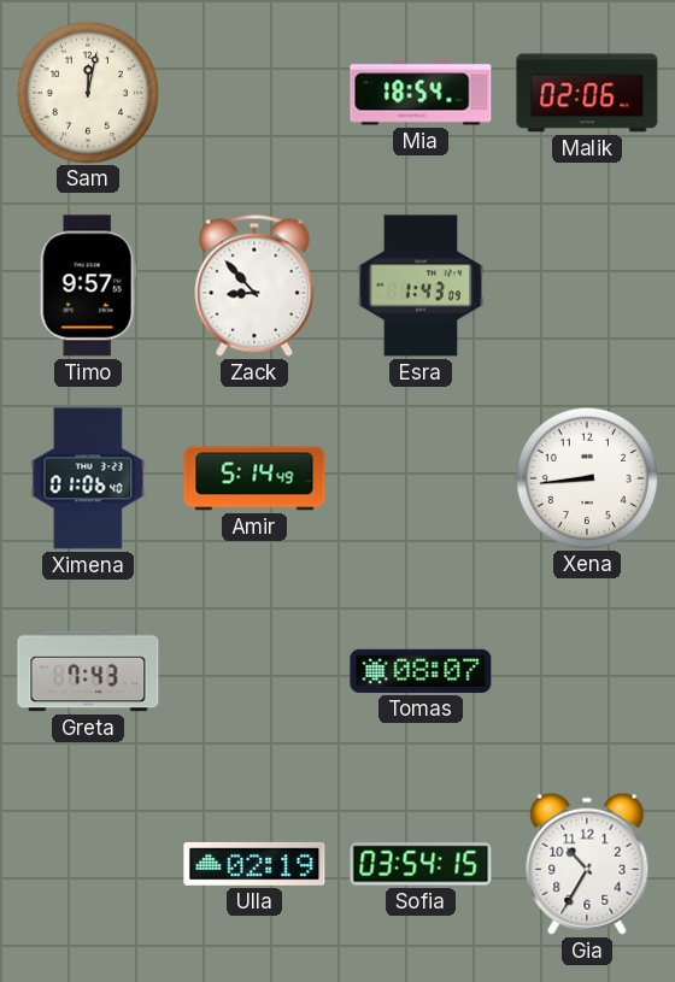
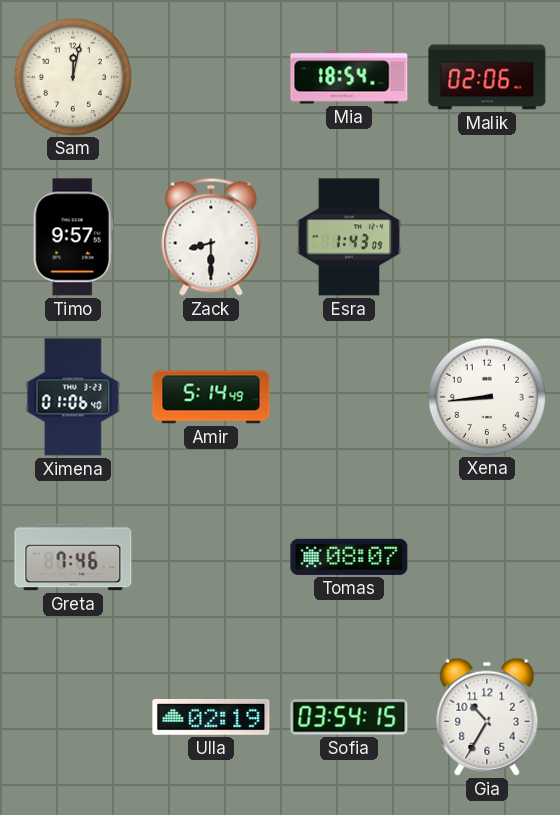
Zack: 8:53 -> 8:30
Greta: 7:43 -> 7:46
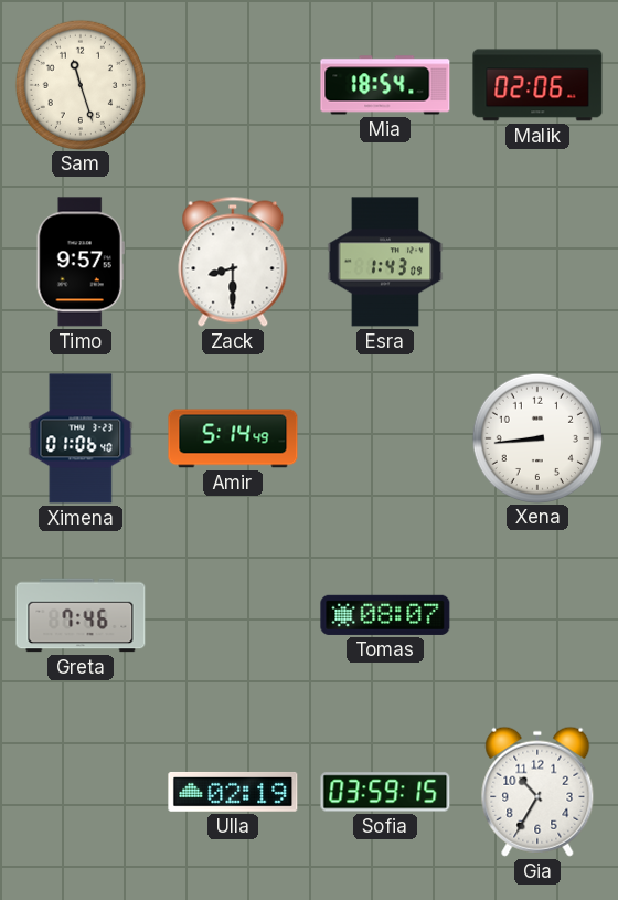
Sam: 12:02 -> 11:27
Sofia: 03:54 -> 03:59
